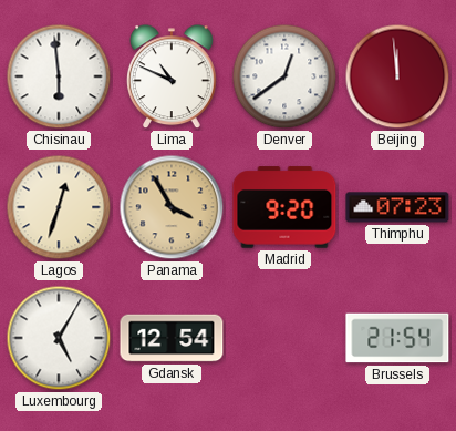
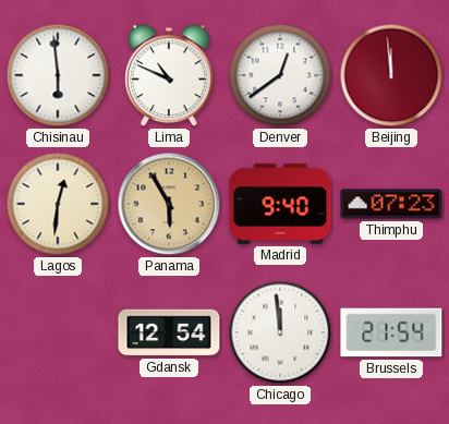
Lagos: 12:33 -> 12:31
Panama: 3:55 -> 5:55
Madrid: 9:20 -> 9:40
Luxembourg: 5:05 -> none
Chicago: none -> 11:59
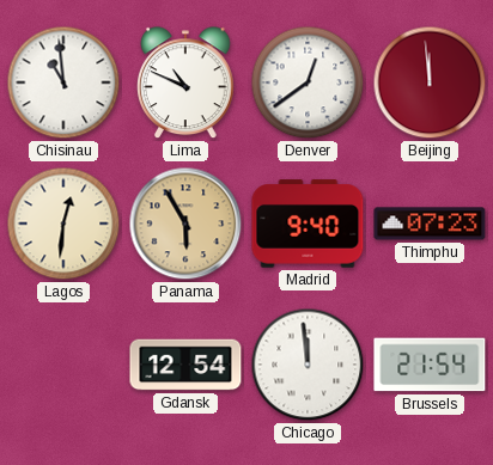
Chisinau: 5:59 -> 10:59
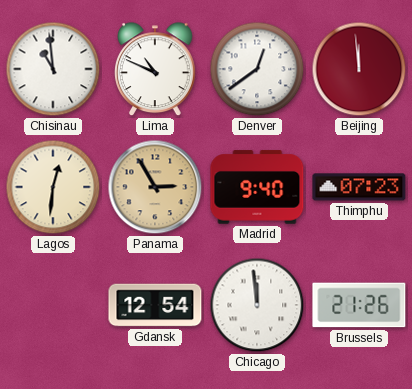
Panama: 5:55 -> 2:55
Brussels: 21:54 -> 21:26
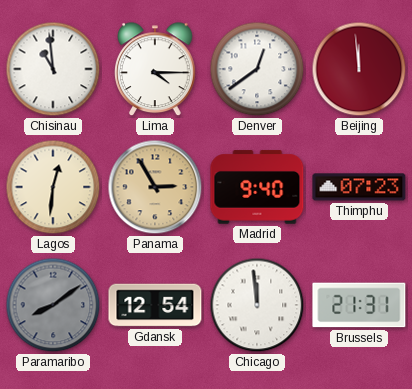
Lima: 10:49 -> 4:15
Paramaribo: none -> 8:09
Brussels: 21:26 -> 21:31
